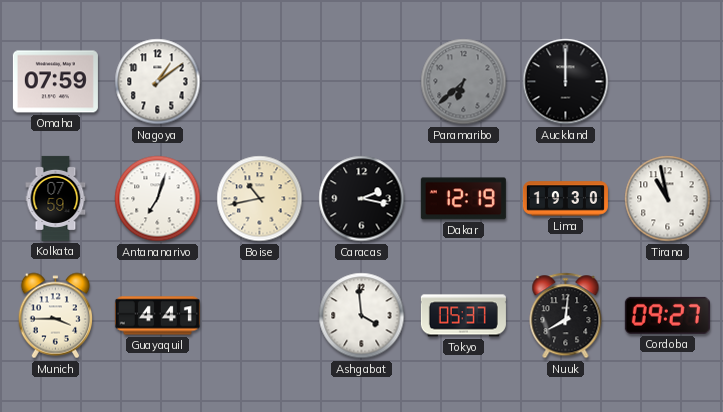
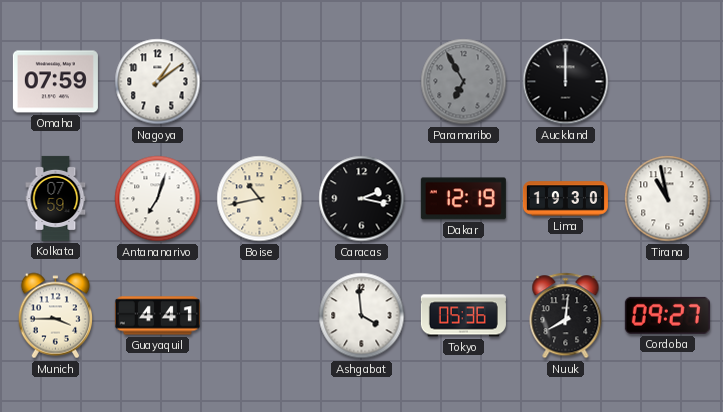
Paramaribo: 6:38 -> 6:55
Tokyo: 05:37 -> 05:36
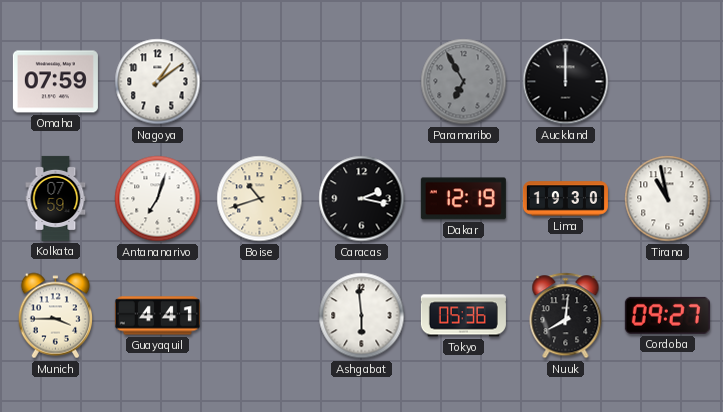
Boise: 10:43 -> 10:42
Ashgabat: 3:59 -> 5:59
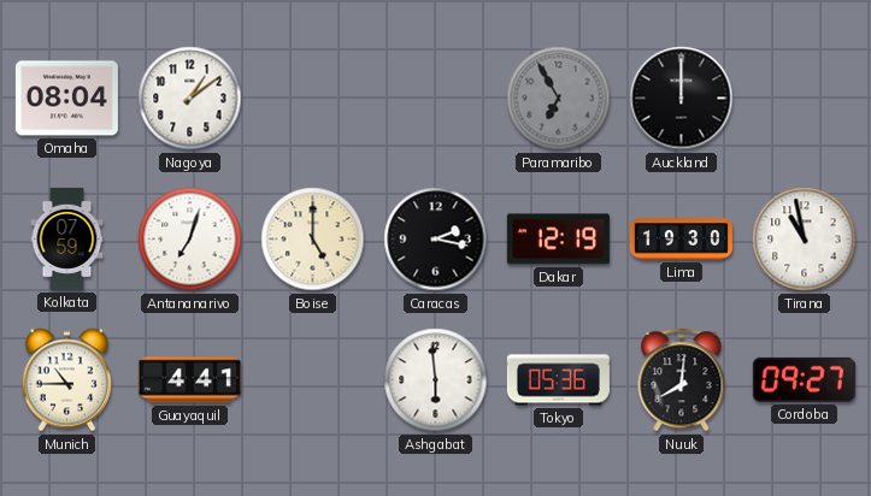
Omaha: 07:59 -> 08:04
Boise: 10:42 -> 5:00
Munich: 3:45 -> 10:45
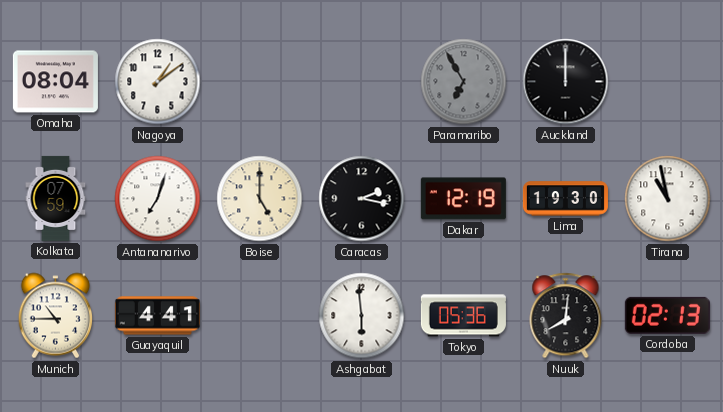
Cordoba: 09:27 -> 02:13
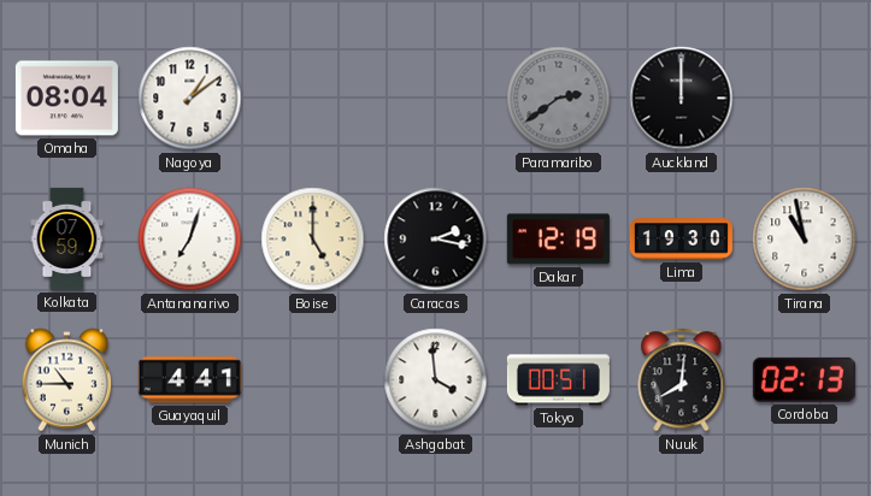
Paramaribo: 6:55 -> 2:39
Ashgabat: 5:59 -> 3:59
Tokyo: 05:36 -> 00:51
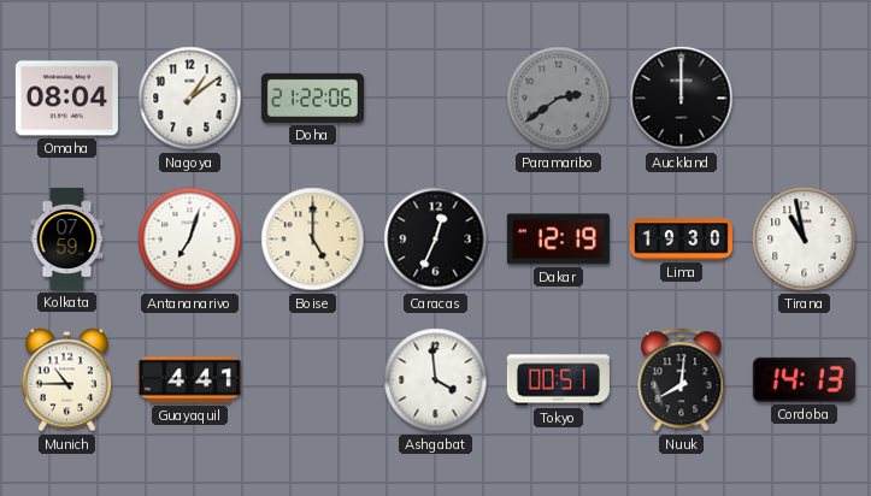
Doha: none -> 21:22
Caracas: 2:17 -> 12:34
Cordoba: 02:13 -> 14:13
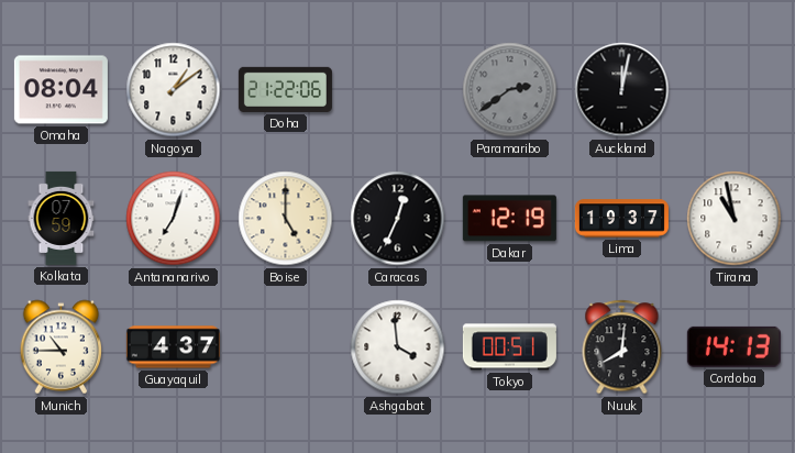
Auckland: 12:00 -> 12:02
Lima: 19:30 -> 19:37
Guayaquil: 4:41 -> 4:37
